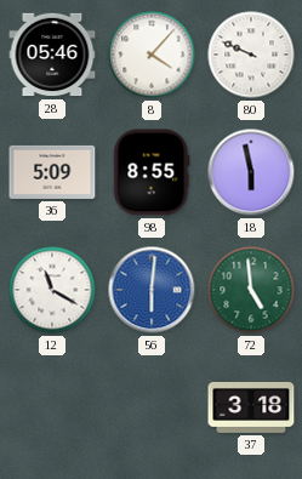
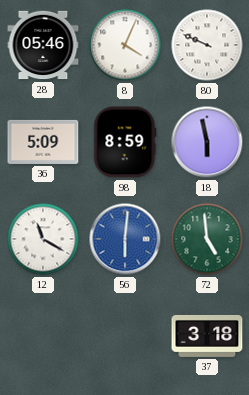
8: 4:07 -> 4:04
98: 8:55 -> 8:59
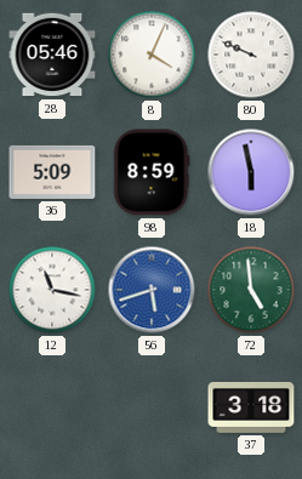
12: 11:20 -> 11:17
56: 6:01 -> 5:42
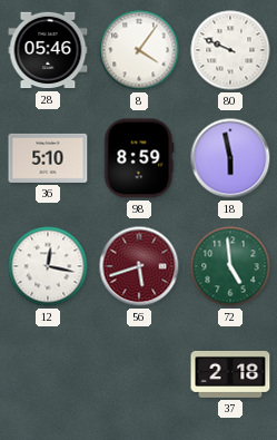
8: 4:04 -> 4:06
36: 5:09 -> 5:10
12: 11:17 -> 12:17
56 dial: blue -> burgundy
37: 3:18 -> 2:18
